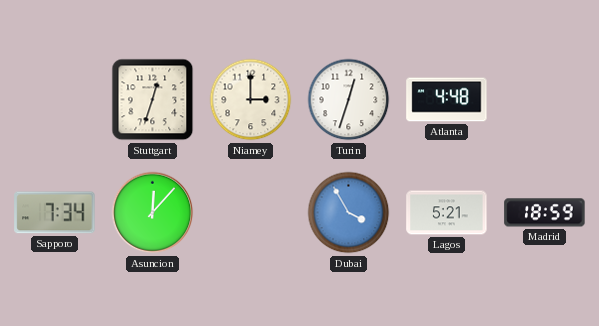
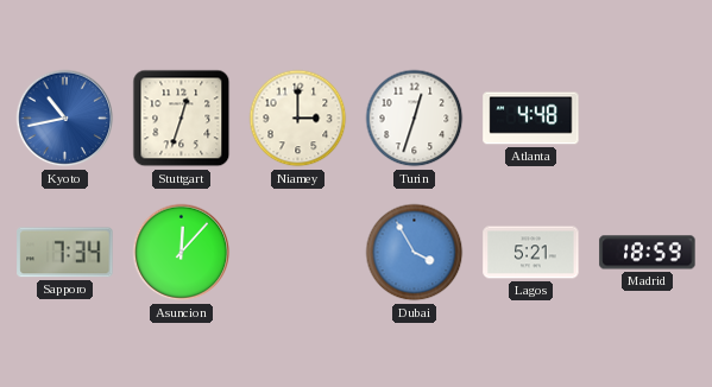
Kyoto: none -> 10:43
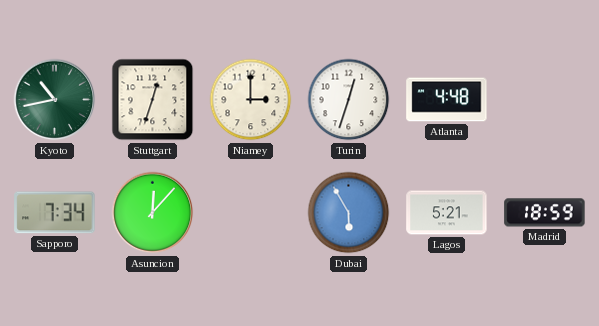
Kyoto dial: blue -> green
Dubai: 3:55 -> 5:55
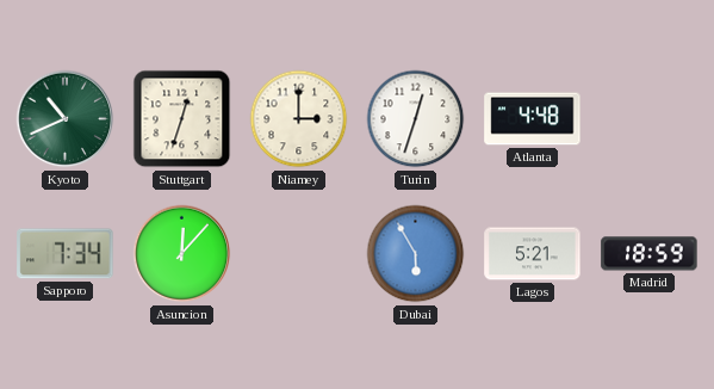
Kyoto: 10:43 -> 10:41
